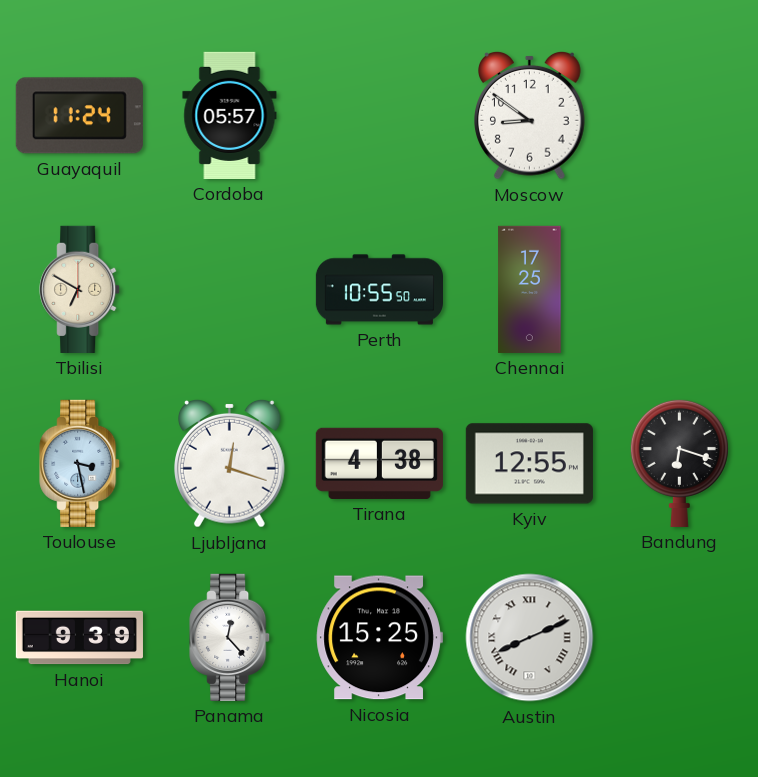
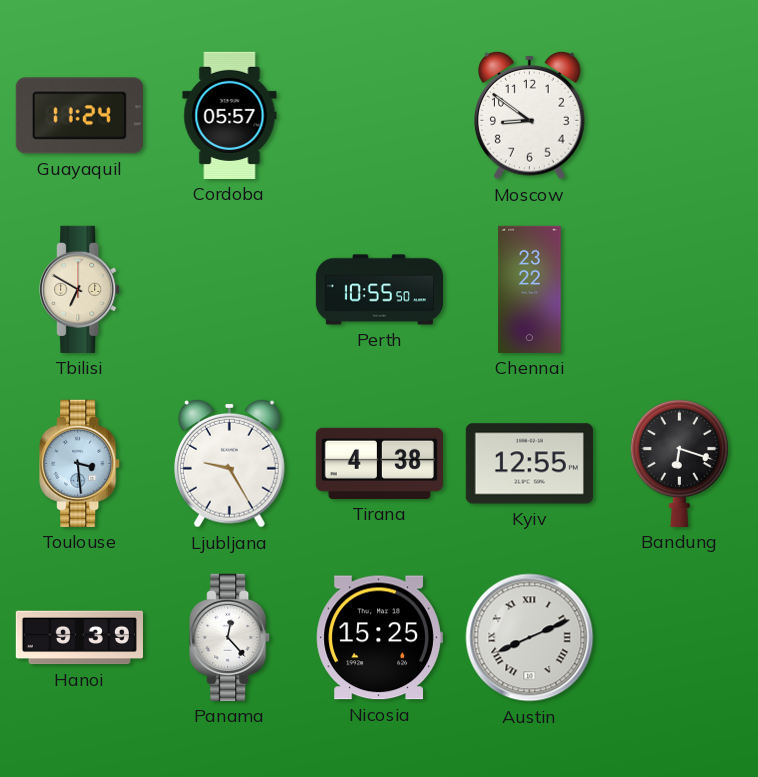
Chennai: 17:25 -> 23:22
Toulouse: 3:28 -> 3:29
Ljubljana: 12:18 -> 9:25
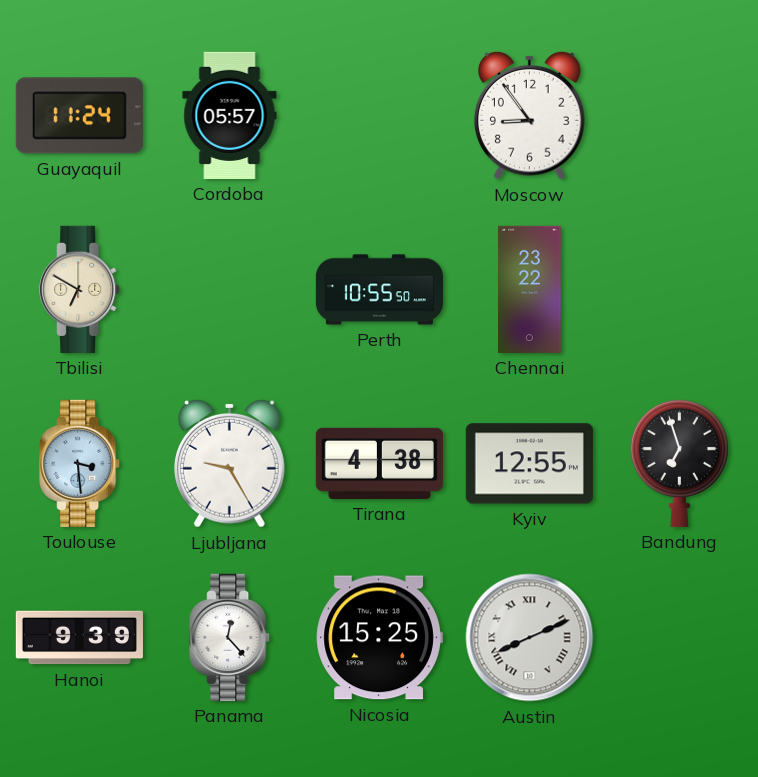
Moscow: 8:51 -> 8:54
Bandung: 6:18 -> 6:57
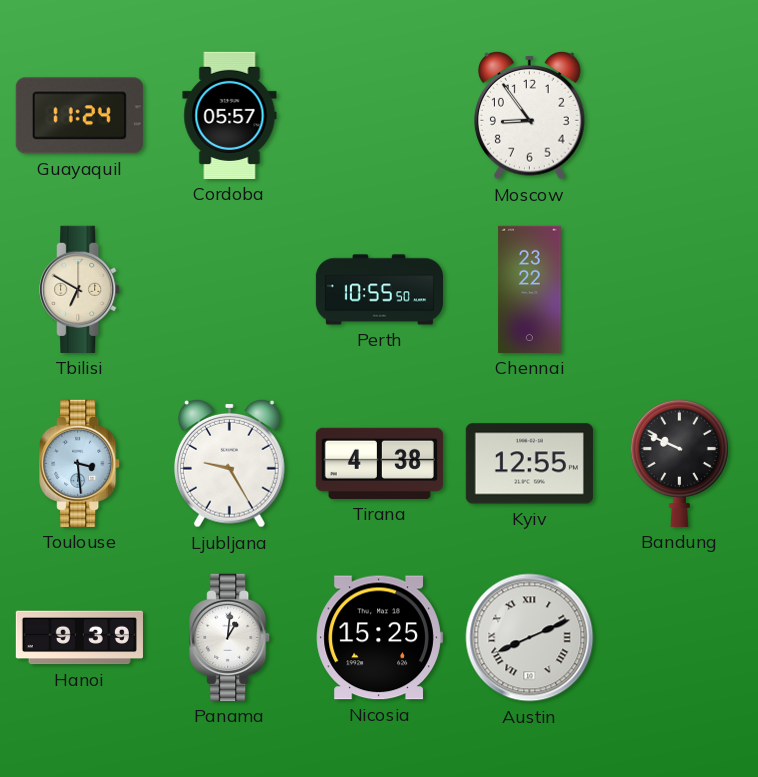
Bandung: 6:57 -> 9:49
Panama: 12:23 -> 1:01
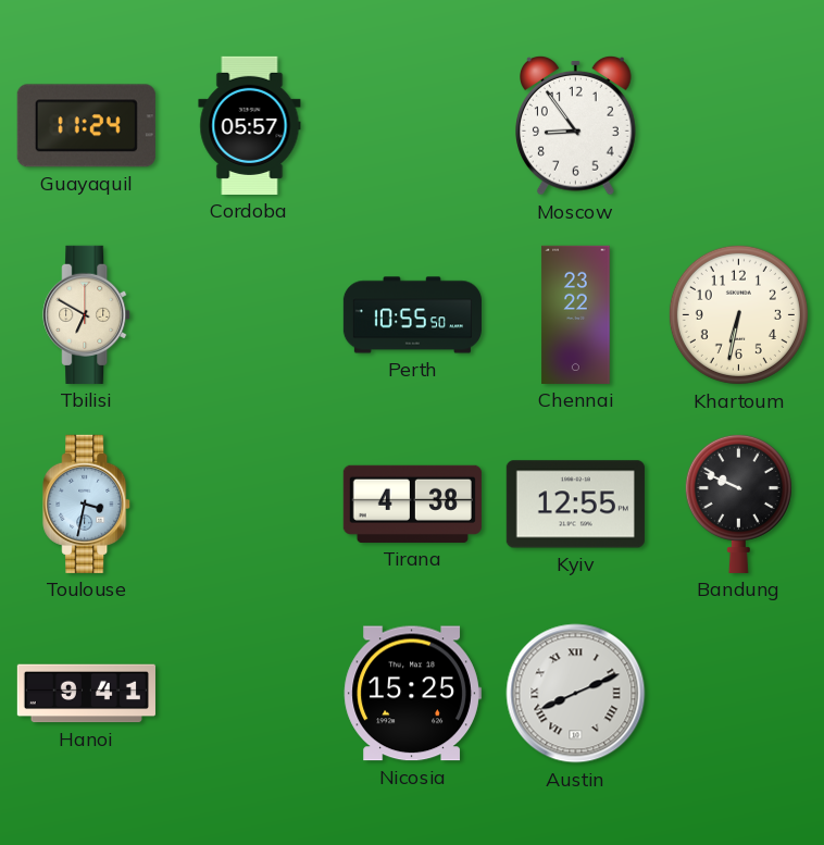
Khartoum: none -> 6:32
Toulouse: 3:29 -> 3:32
Ljubljana: 9:25 -> none
Hanoi: 9:39 -> 9:41
Panama: 1:01 -> none
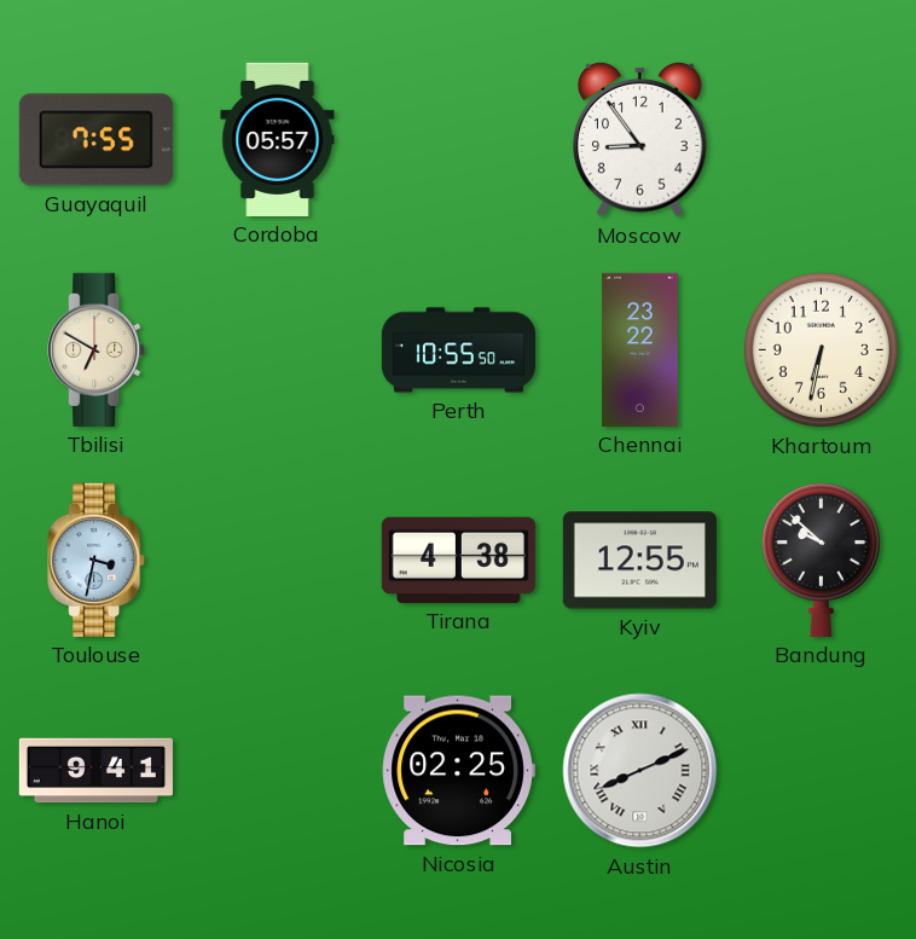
Guayaquil: 11:24 -> 7:55
Bandung: 9:49 -> 9:52
Nicosia: 15:25 -> 02:25
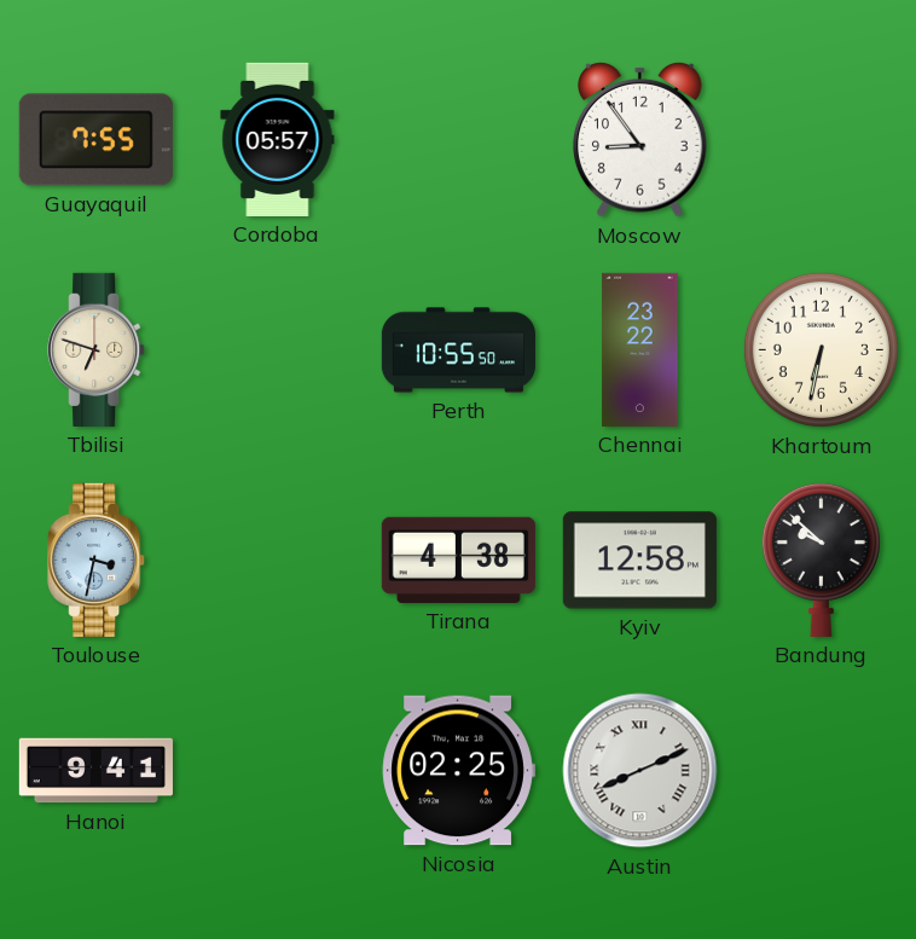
Tbilisi: 6:50 -> 6:48
Kyiv: 12:55 -> 12:58
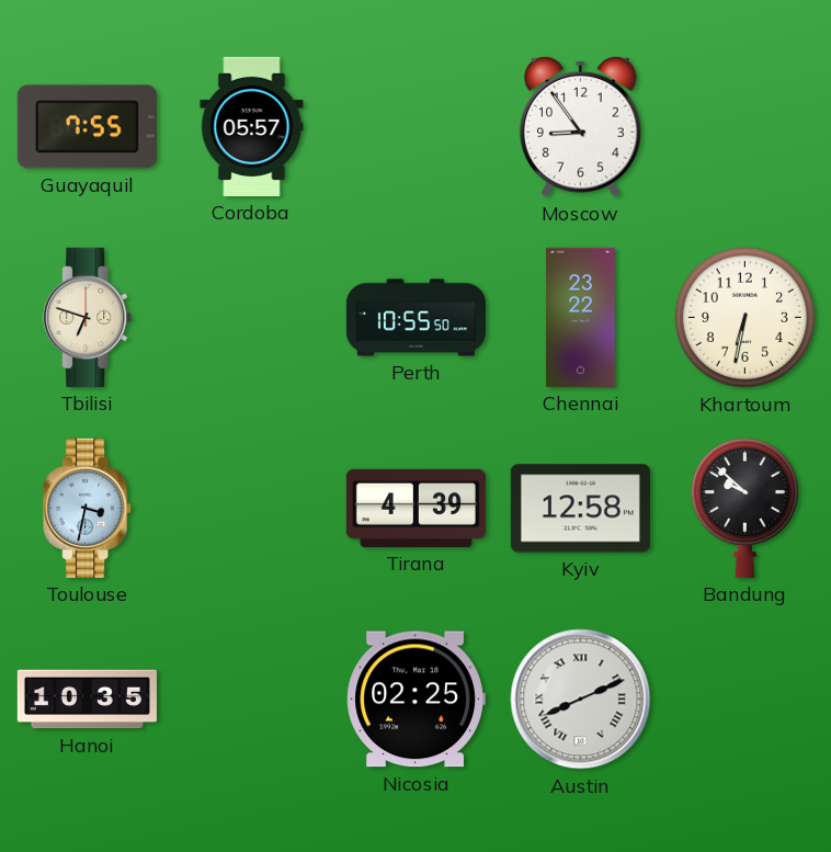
Tirana: 4:38 -> 4:39
Hanoi: 9:41 -> 10:35
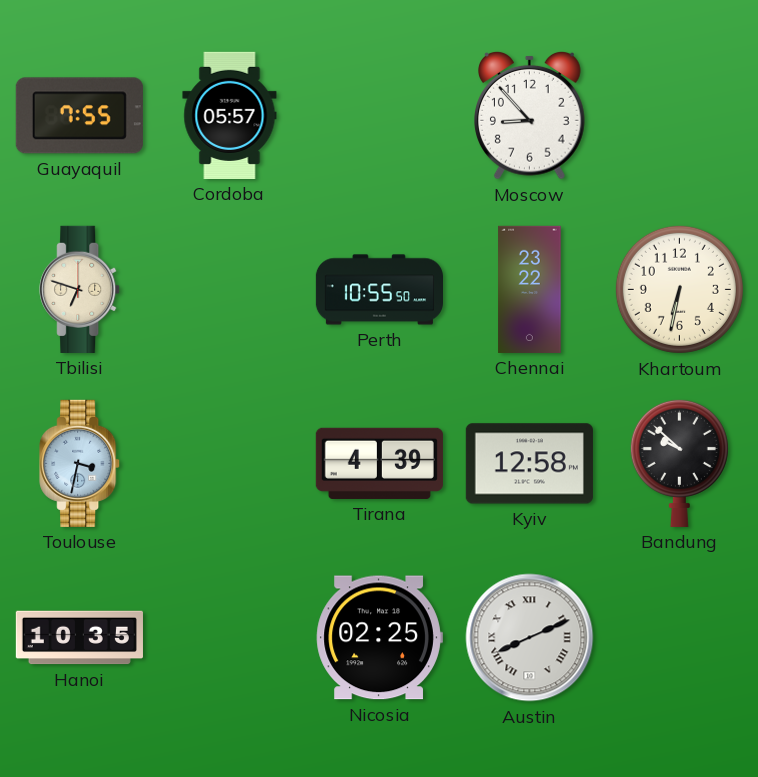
Moscow: 8:54 -> 8:53
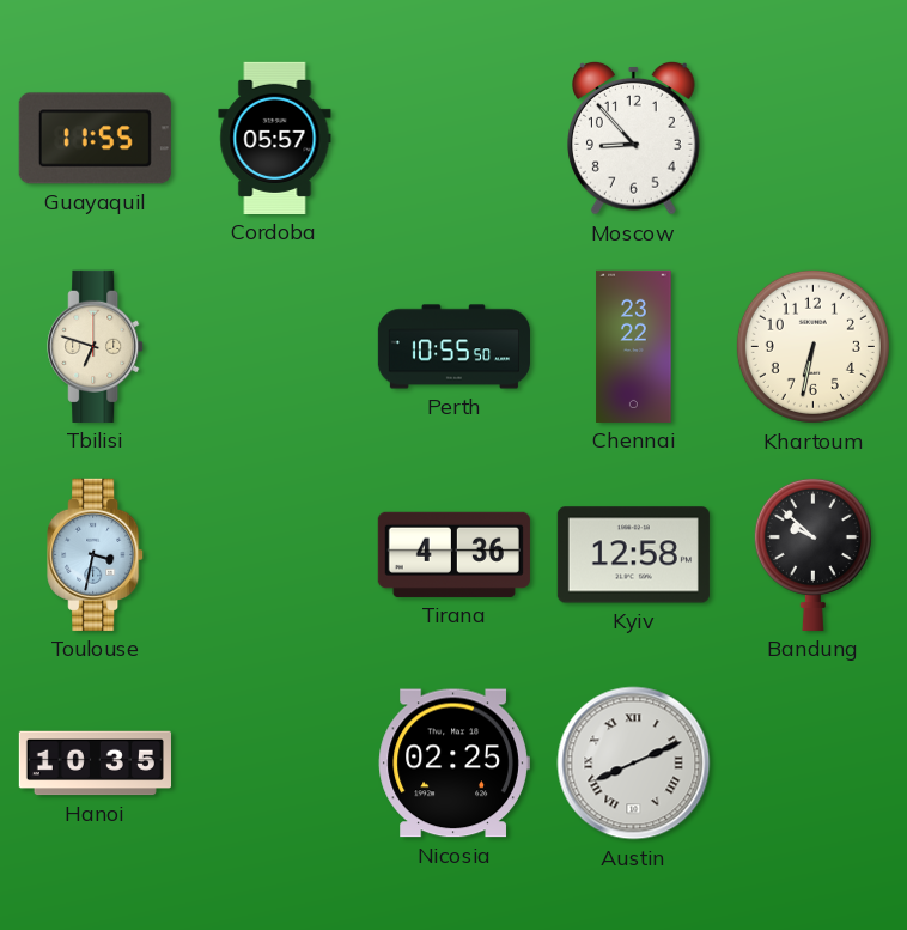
Guayaquil: 7:55 -> 11:55
Tirana: 4:39 -> 4:36
